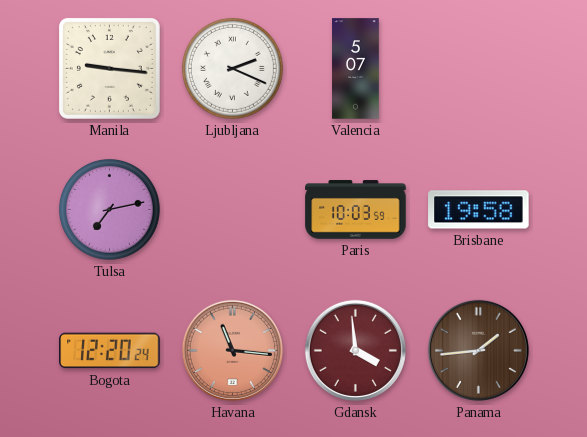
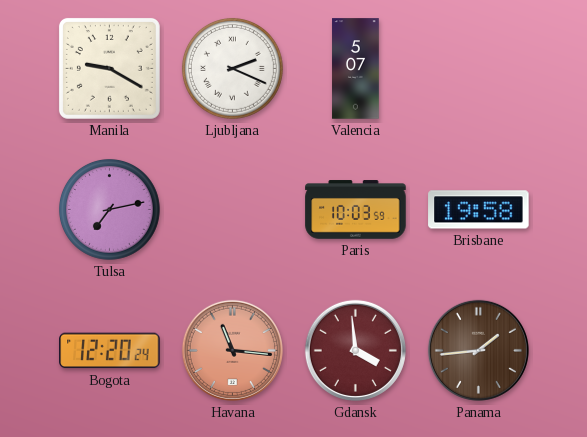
Manila: 9:16 -> 9:20
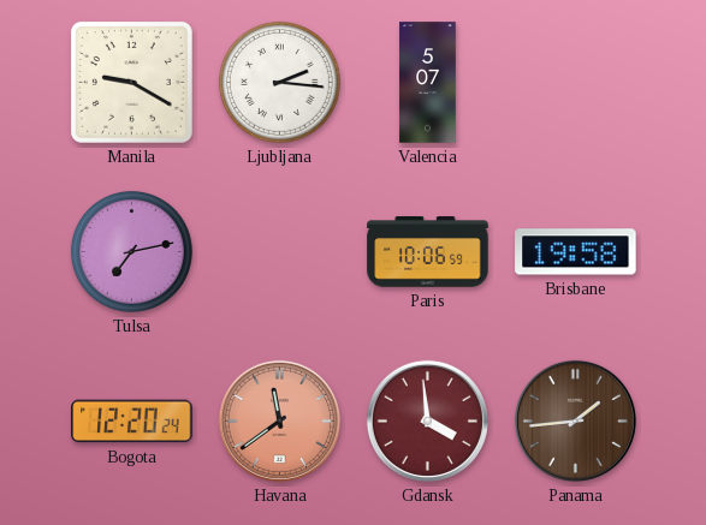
Ljubljana: 2:19 -> 2:16
Paris: 10:03 -> 10:06
Havana: 11:16 -> 11:39
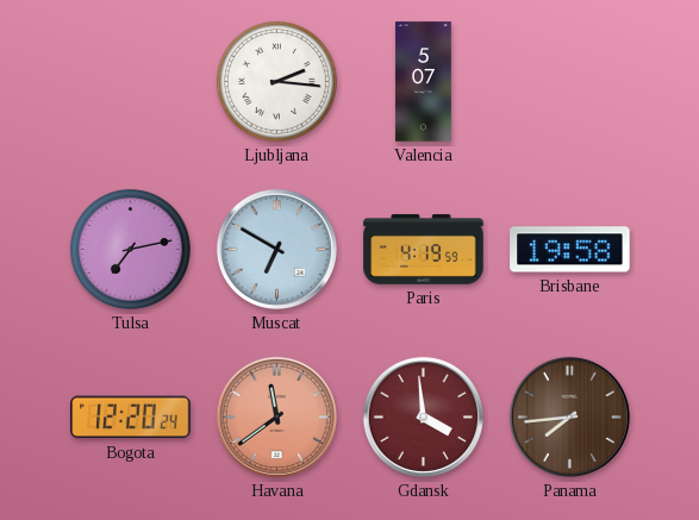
Manila: 9:20 -> none
Muscat: none -> 6:50
Paris: 10:06 -> 4:19
Panama: 1:44 -> 7:44
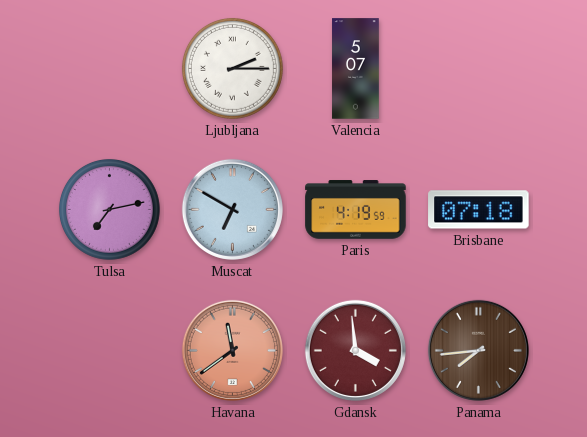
Ljubljana: 2:16 -> 2:15
Brisbane: 19:58 -> 07:18
Bogota: 12:20 -> none
